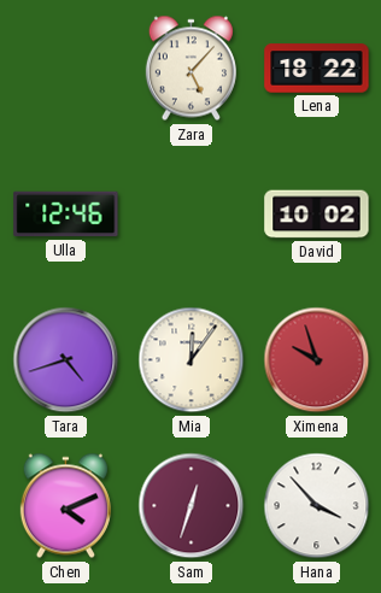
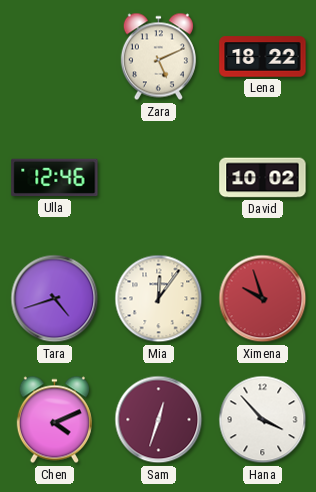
Zara: 5:07 -> 5:11
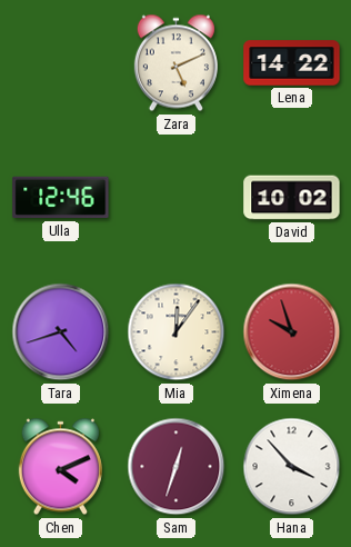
Lena: 18:22 -> 14:22
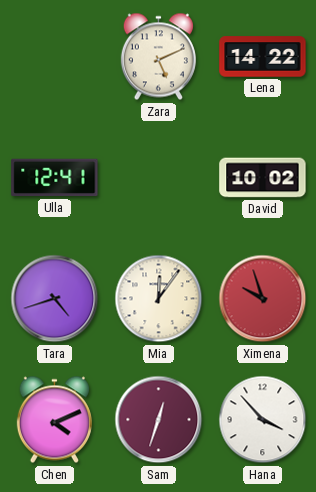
Ulla: 12:46 -> 12:41
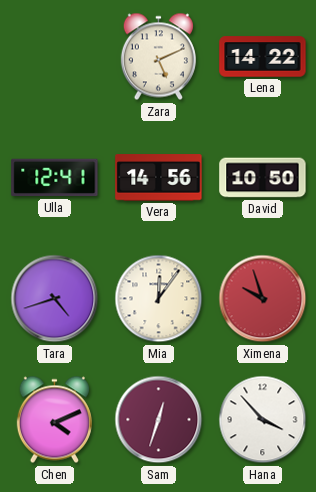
Vera: none -> 14:56
David: 10:02 -> 10:50
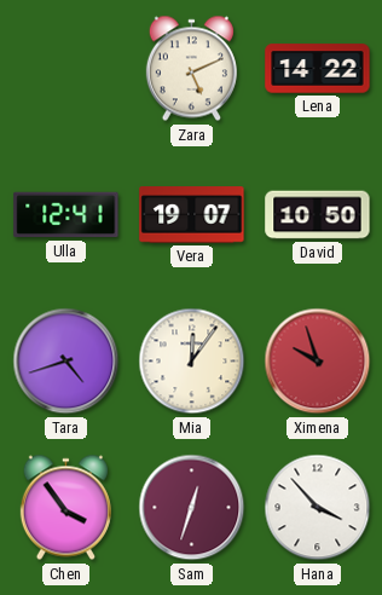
Vera: 14:56 -> 19:07
Chen: 4:11 -> 3:54
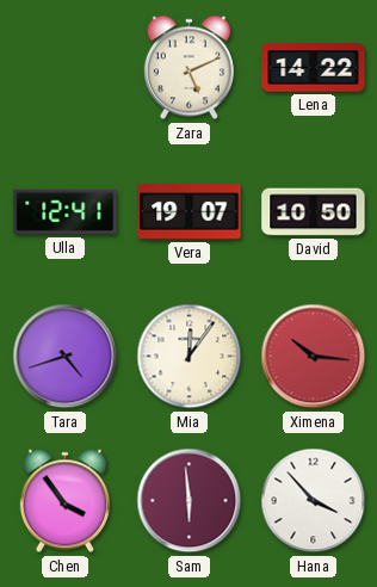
Ximena: 9:57 -> 10:16
Sam: 12:33 -> 5:59
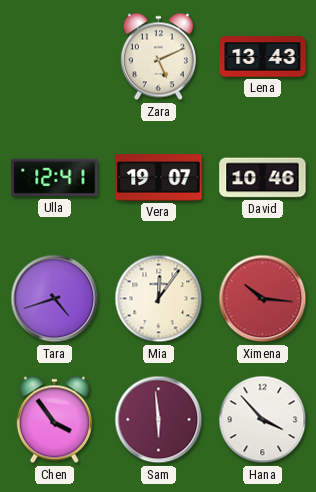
Lena: 14:22 -> 13:43
David: 10:50 -> 10:46
